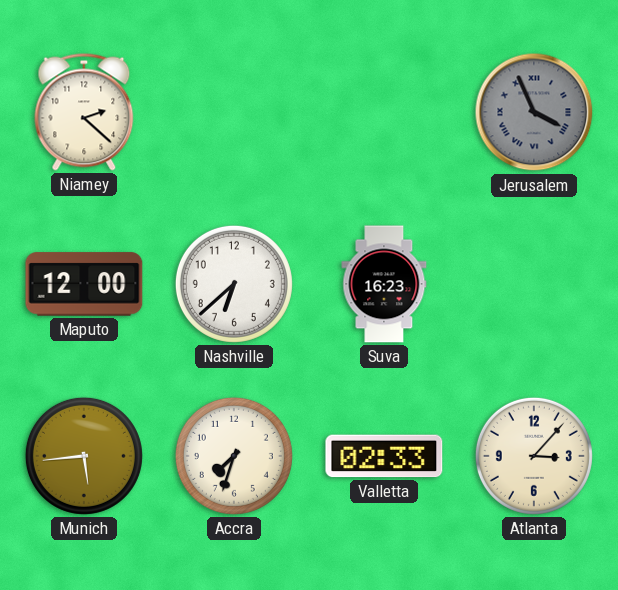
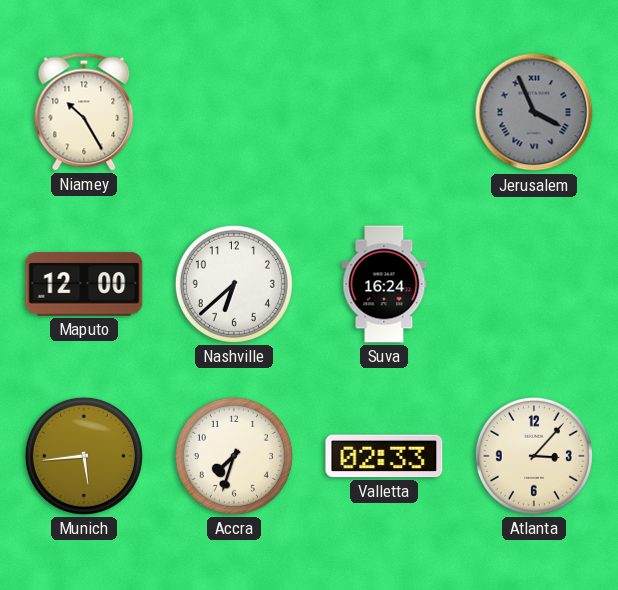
Niamey: 2:22 -> 10:25
Suva: 16:23 -> 16:24
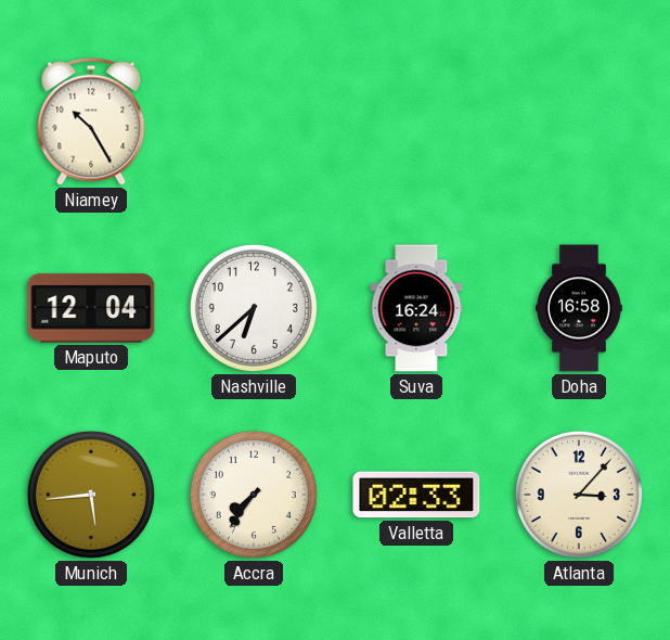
Jerusalem: 3:56 -> none
Maputo: 12:00 -> 12:04
Doha: none -> 16:58
Accra: 7:33 -> 7:36
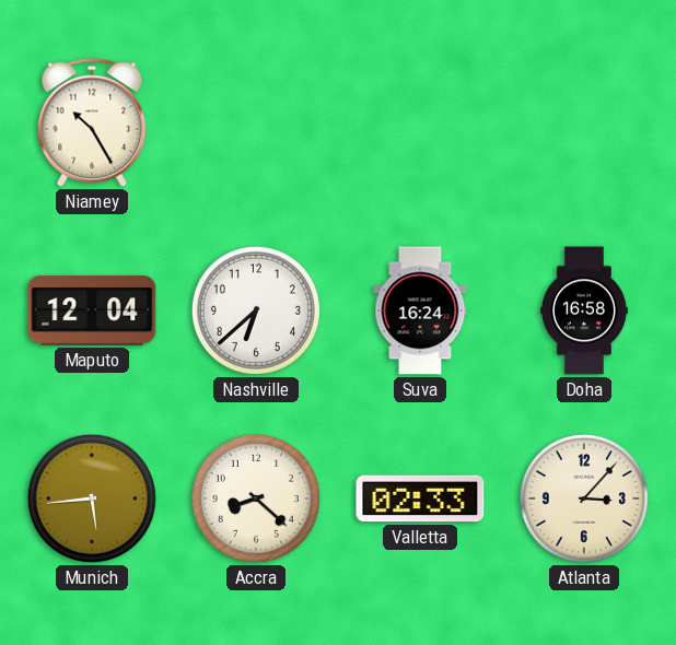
Accra: 7:36 -> 8:22
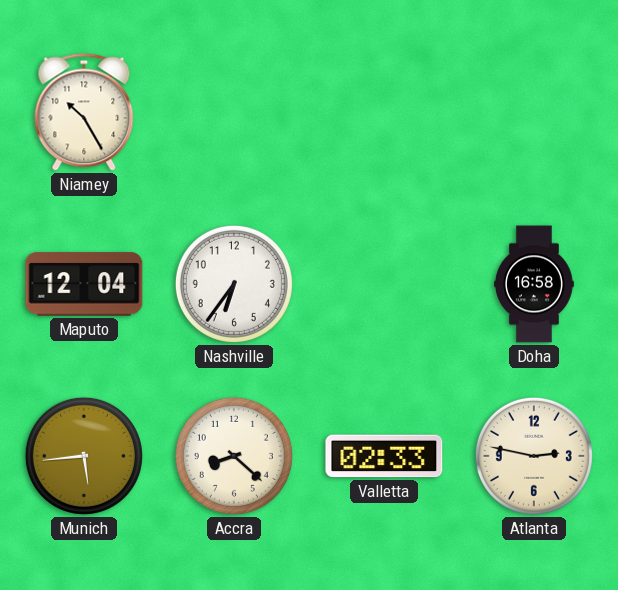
Nashville: 6:38 -> 6:36
Suva: 16:24 -> none
Atlanta: 3:07 -> 2:47
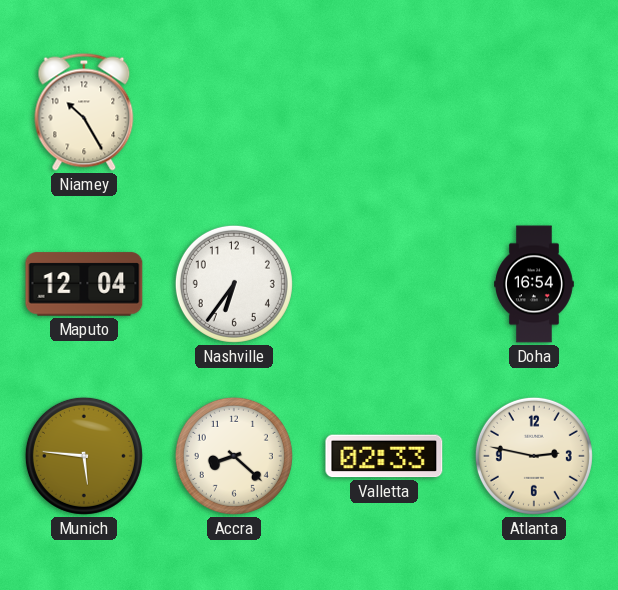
Doha: 16:58 -> 16:54
Munich: 5:44 -> 5:46
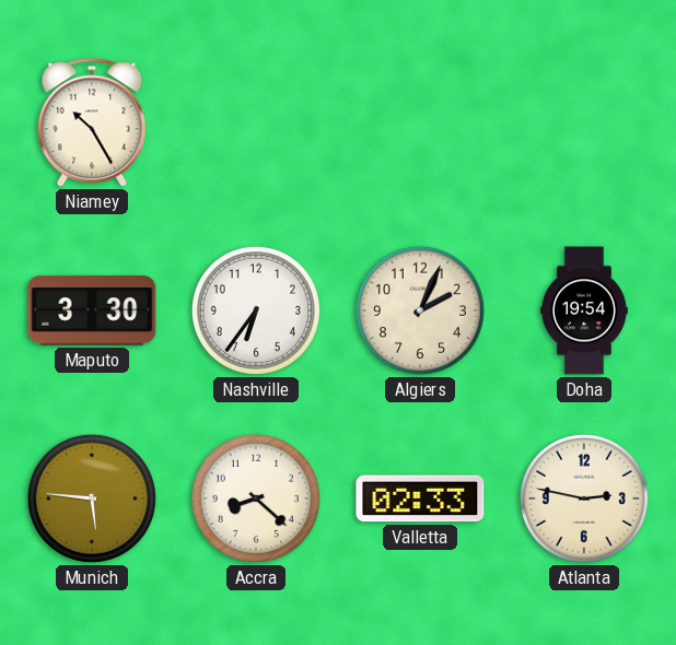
Maputo: 12:04 -> 3:30
Algiers: none -> 2:04
Doha: 16:54 -> 19:54
